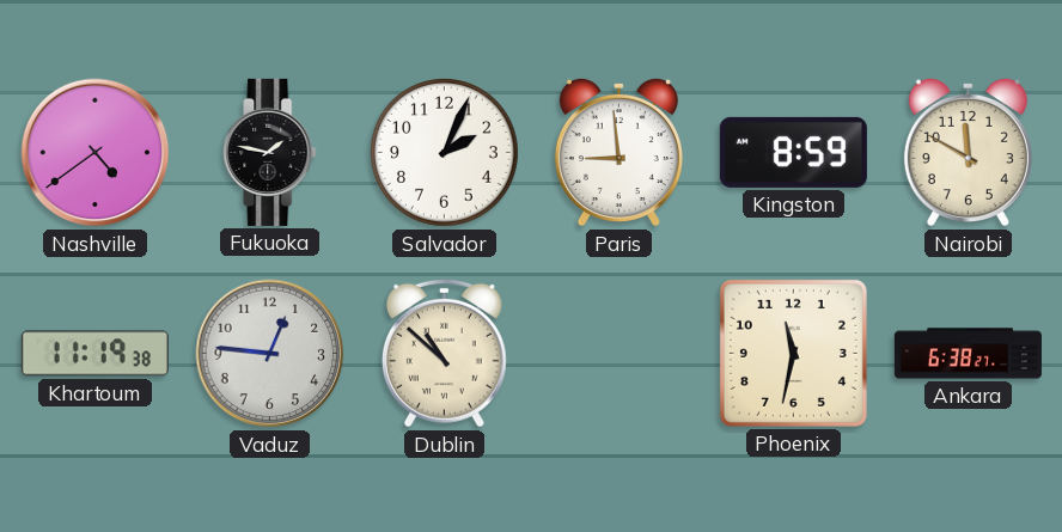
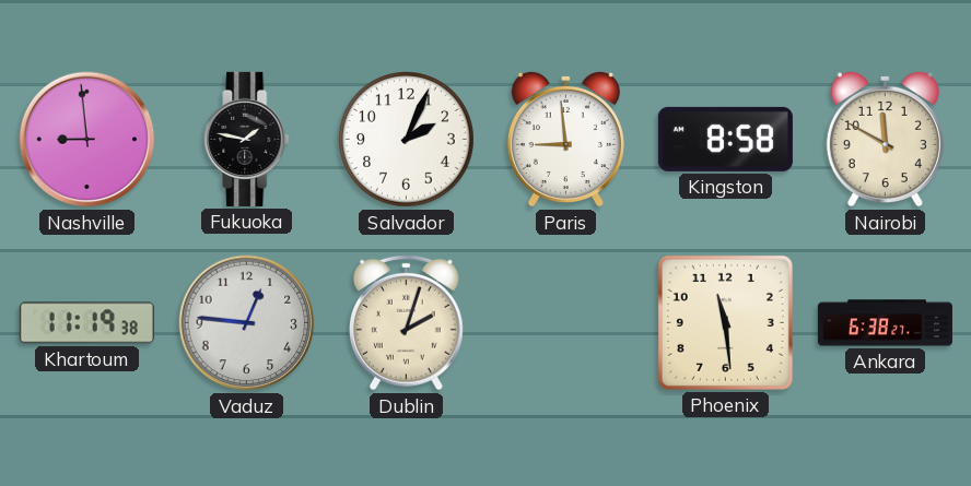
Nashville: 4:39 -> 8:59
Kingston: 8:59 -> 8:58
Dublin: 10:52 -> 2:03
Phoenix: 11:32 -> 11:29
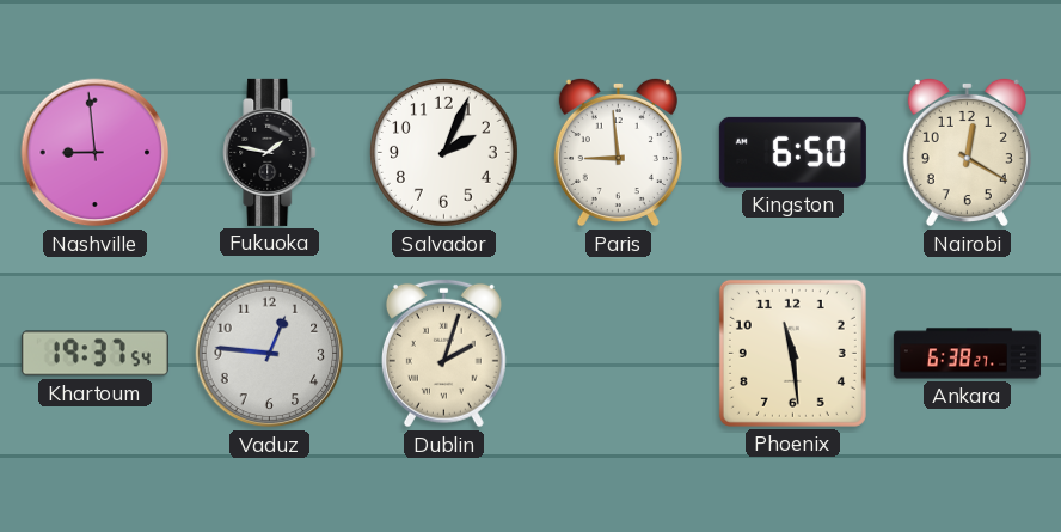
Kingston: 8:58 -> 6:50
Nairobi: 11:50 -> 12:20
Khartoum: 11:19 -> 19:37
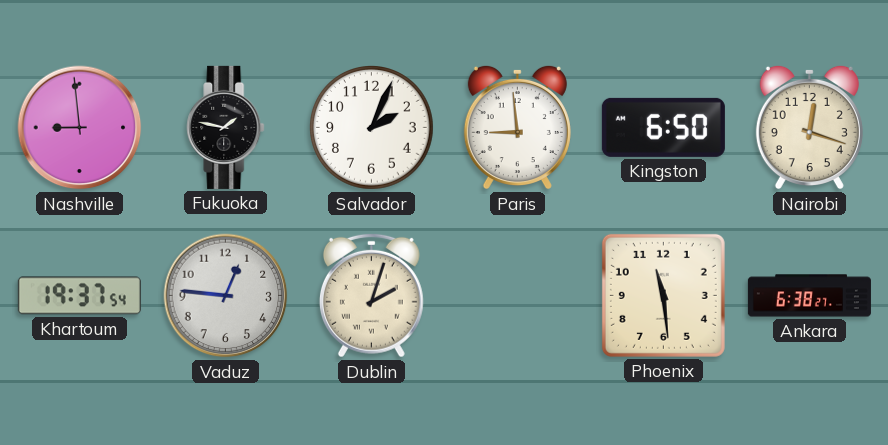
Nairobi: 12:20 -> 12:18
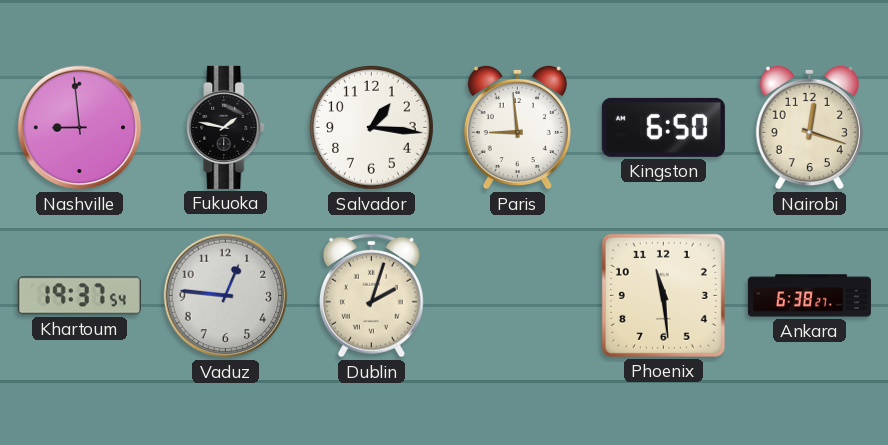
Salvador: 2:04 -> 1:16
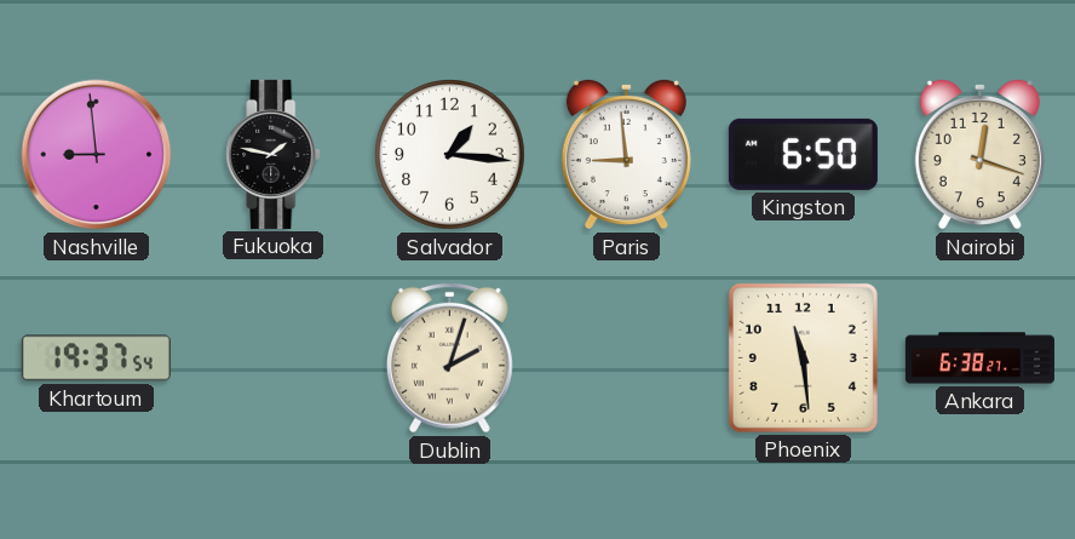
Vaduz: 12:46 -> none
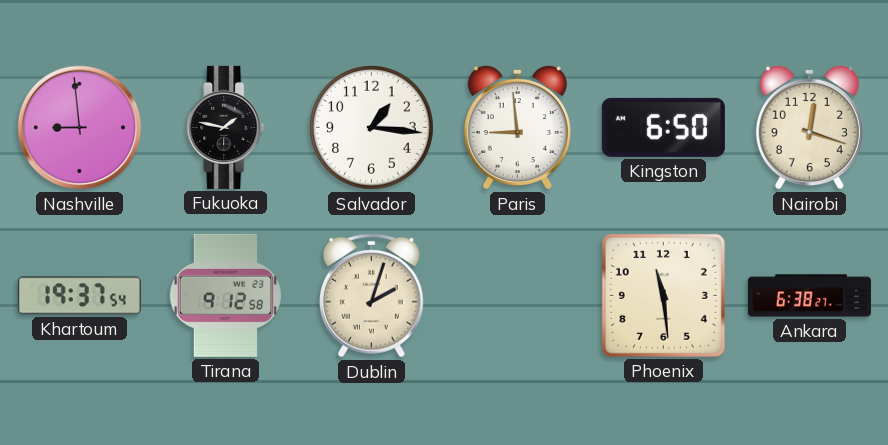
Tirana: none -> 9:12
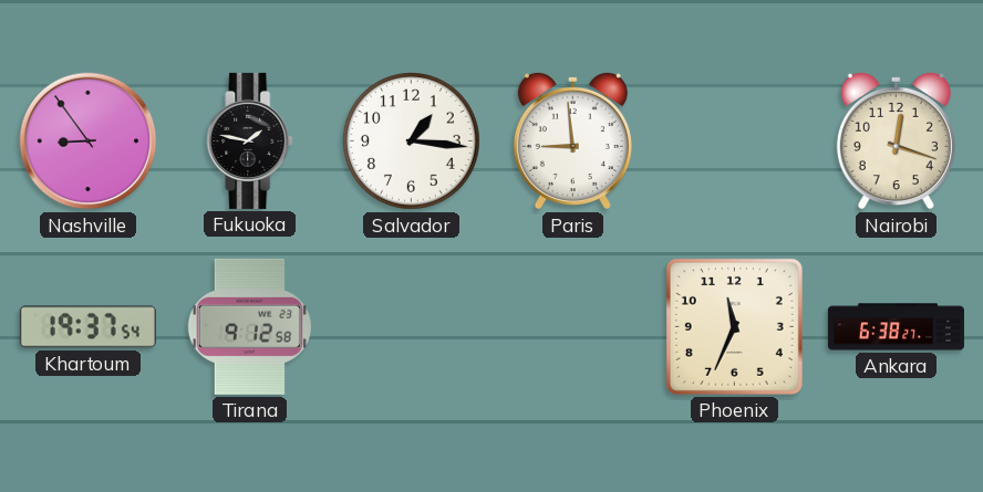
Nashville: 8:59 -> 8:54
Kingston: 6:50 -> none
Dublin: 2:03 -> none
Phoenix: 11:29 -> 11:34
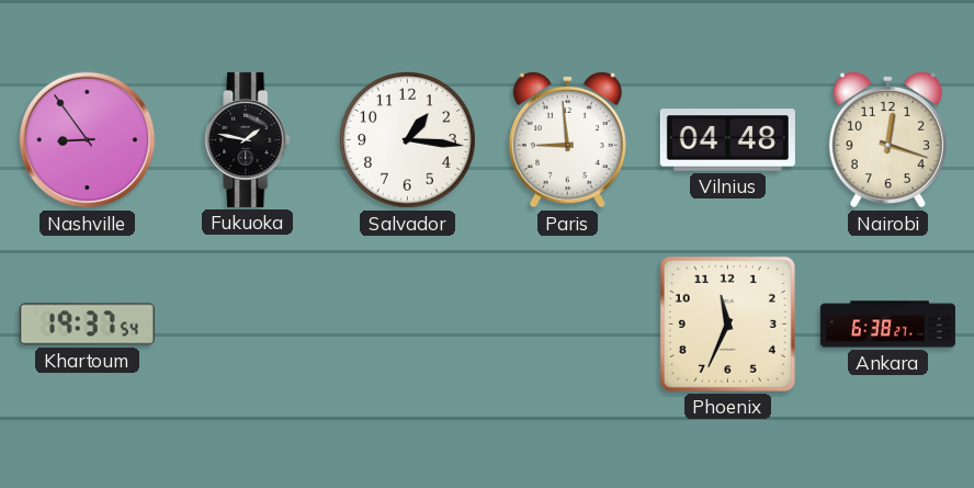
Vilnius: none -> 04:48
Tirana: 9:12 -> none
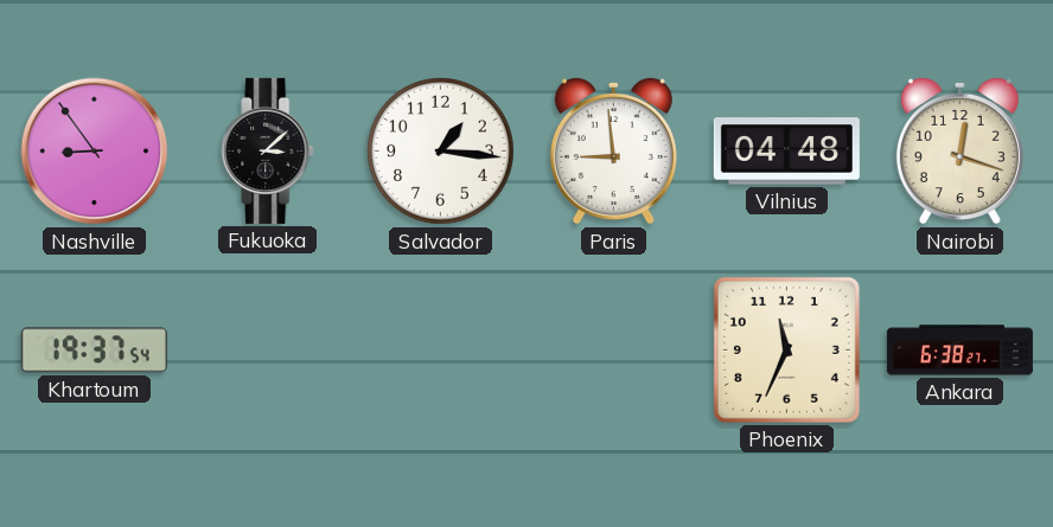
Fukuoka: 1:47 -> 3:08
